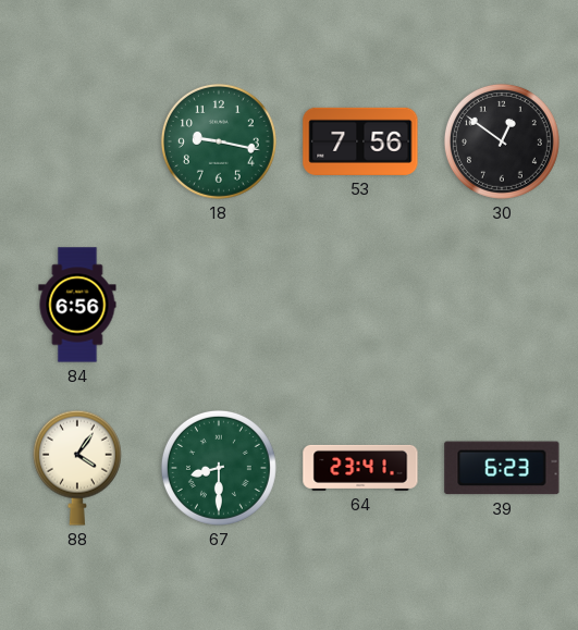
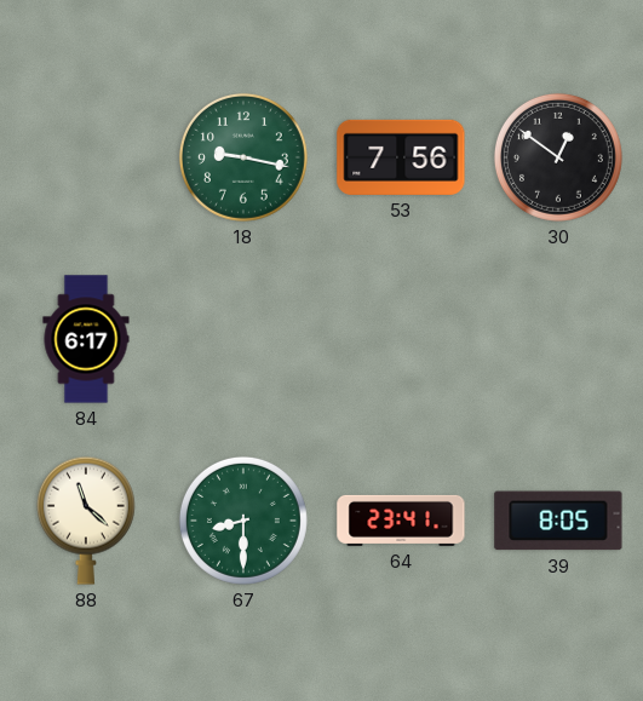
84: 6:56 -> 6:17
88: 4:06 -> 11:22
39: 6:23 -> 8:05
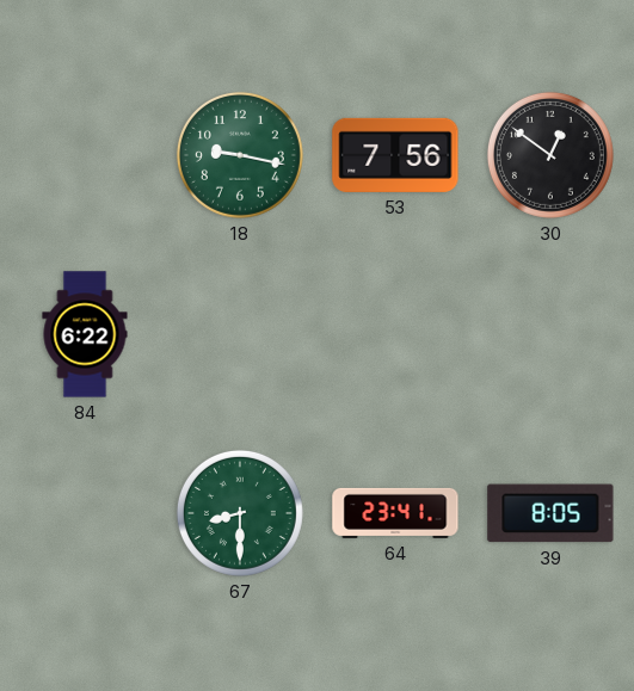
84: 6:17 -> 6:22
88: 11:22 -> none
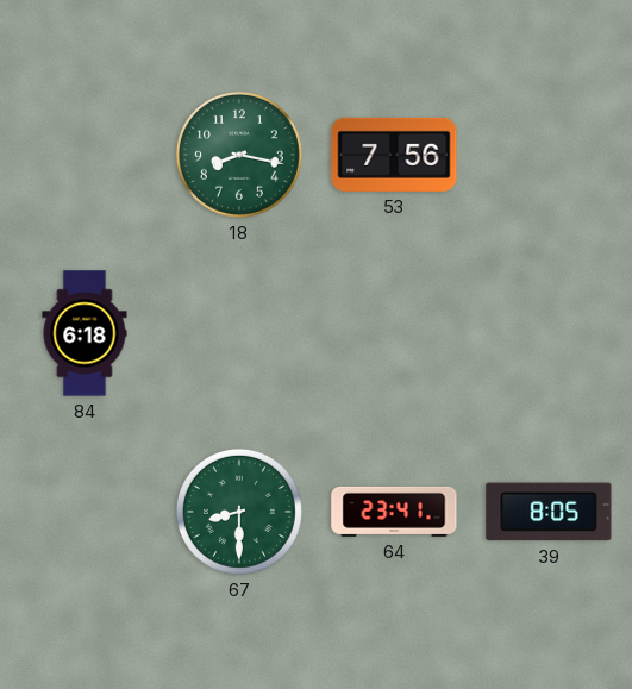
18: 9:17 -> 8:17
30: 12:51 -> none
84: 6:22 -> 6:18
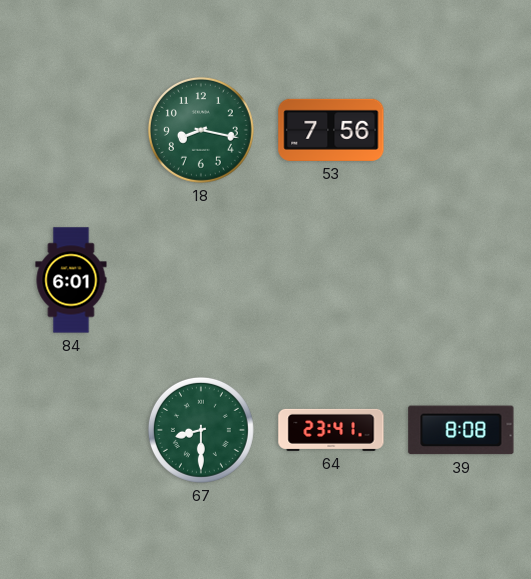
84: 6:18 -> 6:01
39: 8:05 -> 8:08
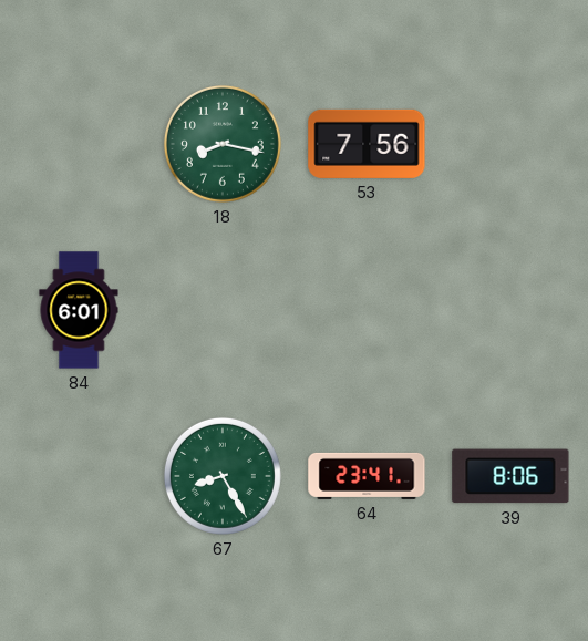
67: 8:30 -> 8:25
39: 8:08 -> 8:06
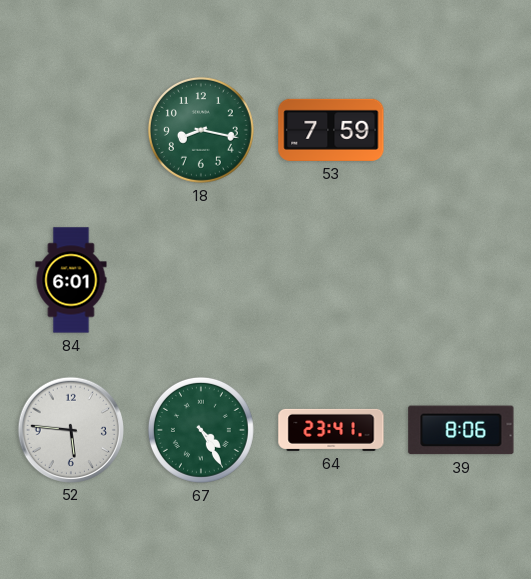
53: 7:56 -> 7:59
52: none -> 5:46
67: 8:25 -> 4:25
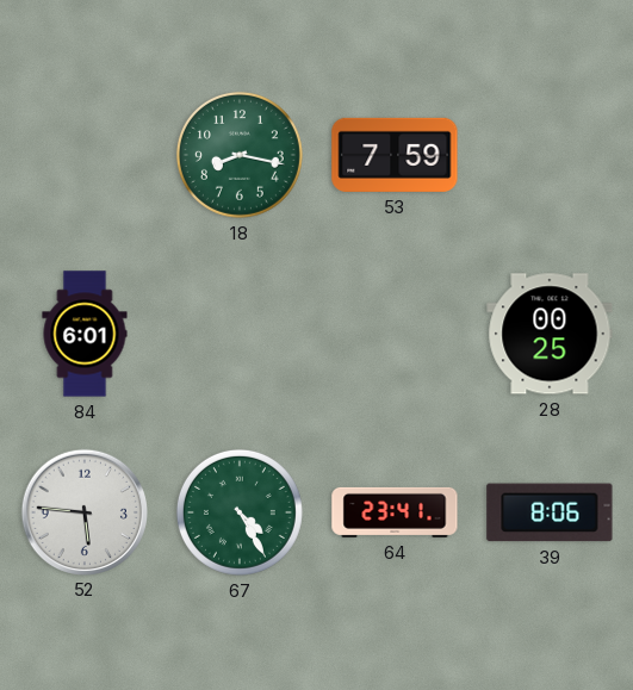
28: none -> 00:25
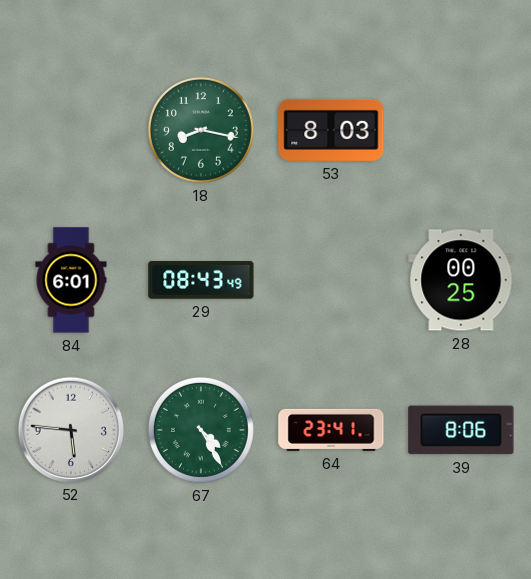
53: 7:59 -> 8:03
29: none -> 08:43
